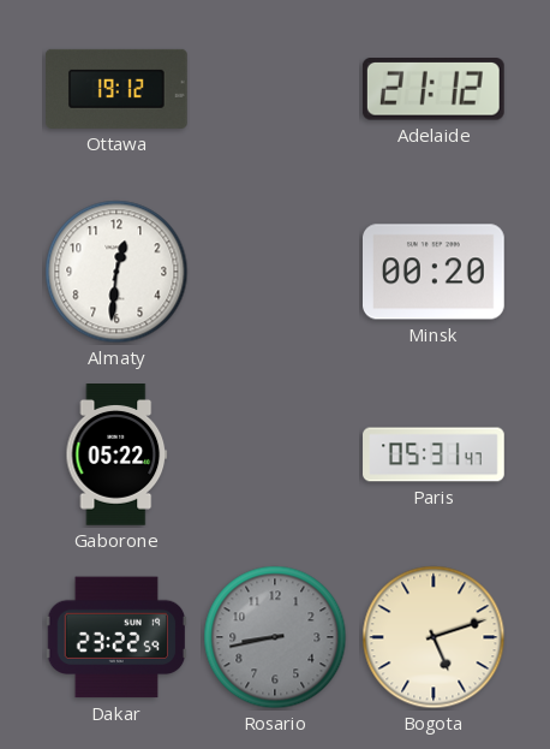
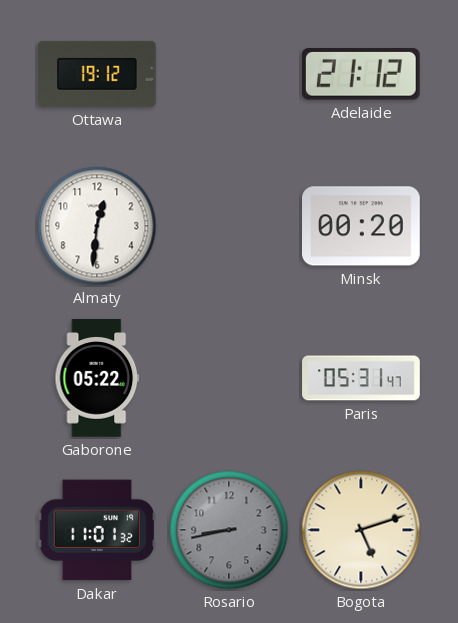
Dakar: 23:22 -> 11:01
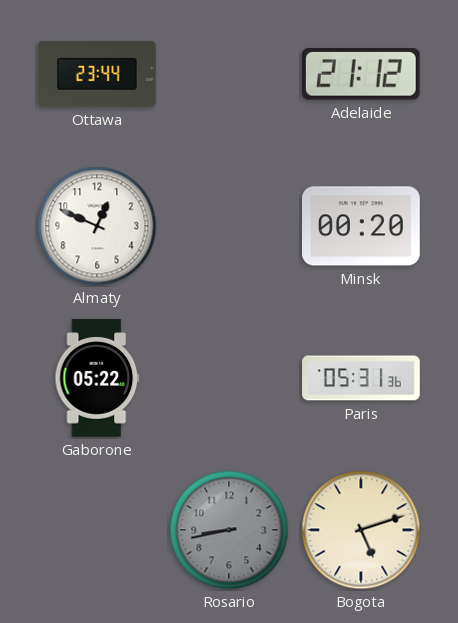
Ottawa: 19:12 -> 23:44
Almaty: 12:31 -> 12:49
Paris: 05:31:47 -> 05:31:36
Dakar: 11:01 -> none
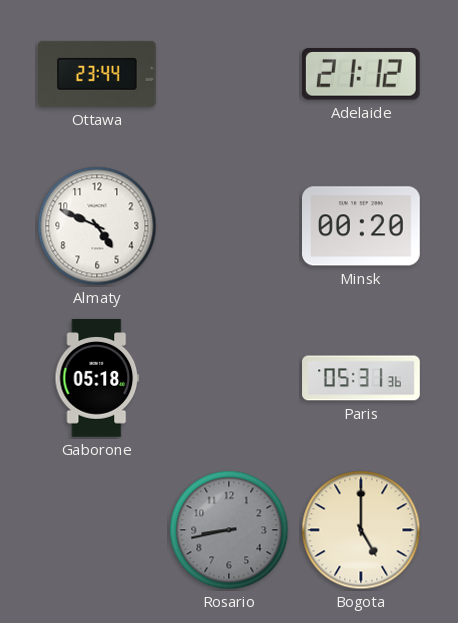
Almaty: 12:49 -> 4:49
Gaborone: 05:22 -> 05:18
Bogota: 5:12 -> 5:00
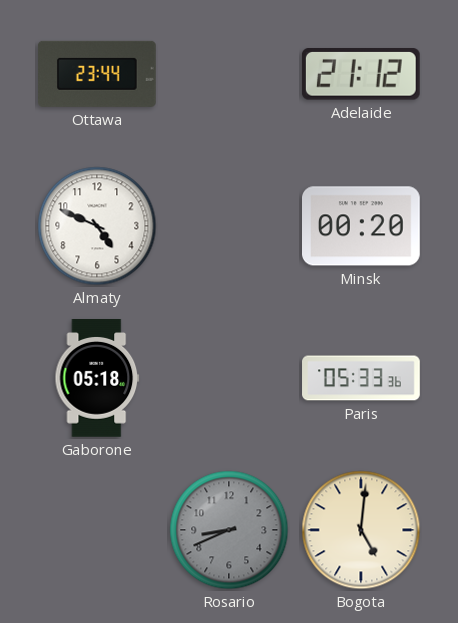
Paris: 05:31 -> 05:33
Rosario: 8:43 -> 8:41
Bogota: 5:00 -> 5:01
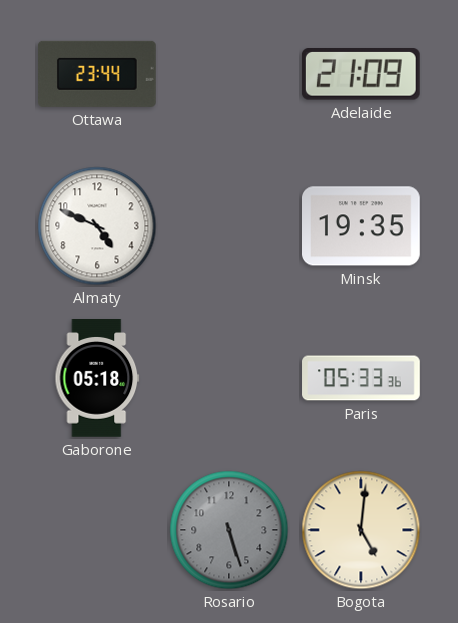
Adelaide: 21:12 -> 21:09
Minsk: 00:20 -> 19:35
Rosario: 8:41 -> 5:27
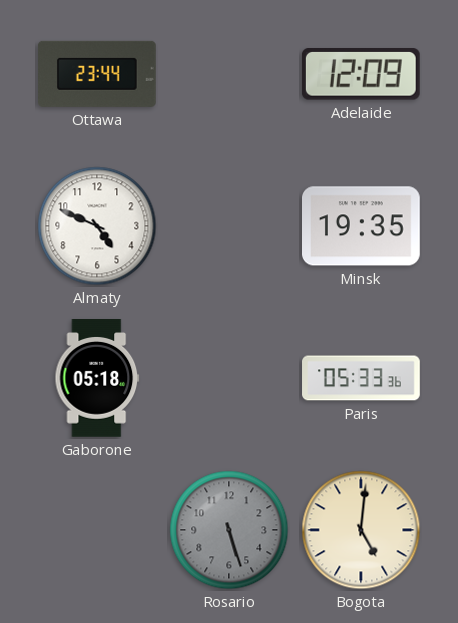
Adelaide: 21:09 -> 12:09
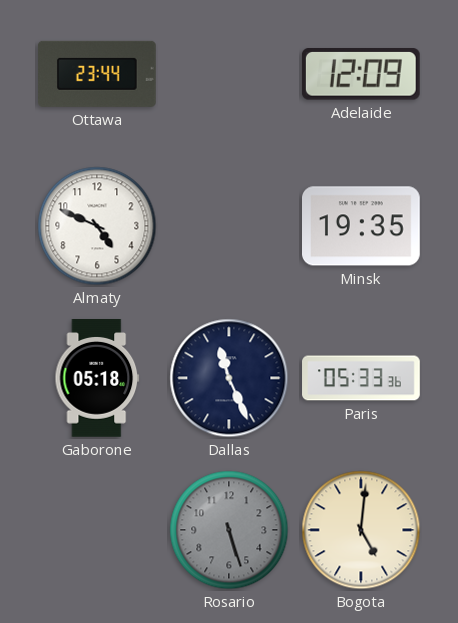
Dallas: none -> 11:26
